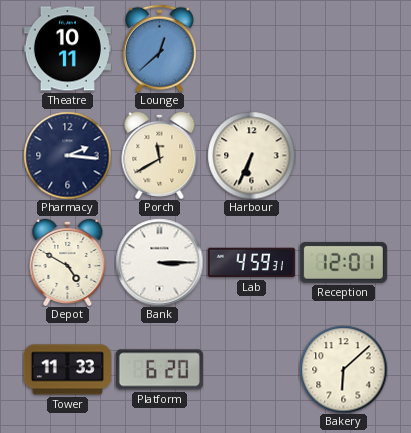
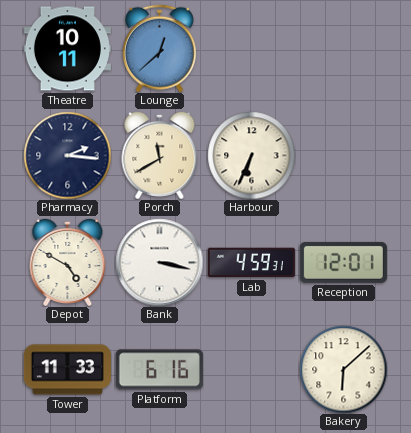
Bank: 3:15 -> 3:17
Platform: 6:20 -> 6:16
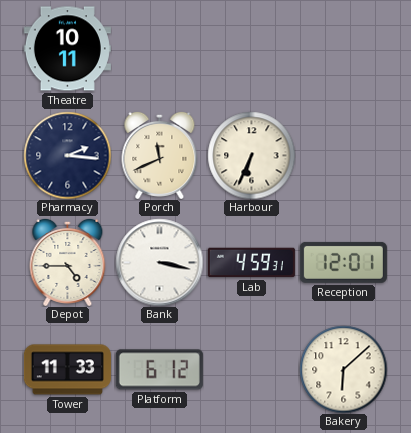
Lounge: 12:38 -> none
Porch: 11:40 -> 11:41
Depot: 4:50 -> 4:45
Platform: 6:16 -> 6:12
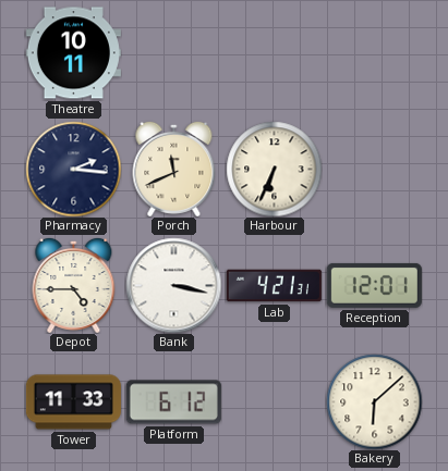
Lab: 4:59 -> 4:21
